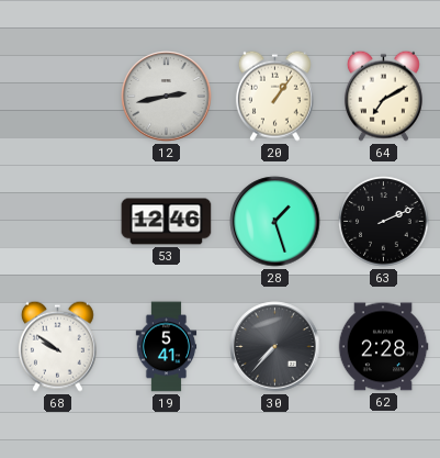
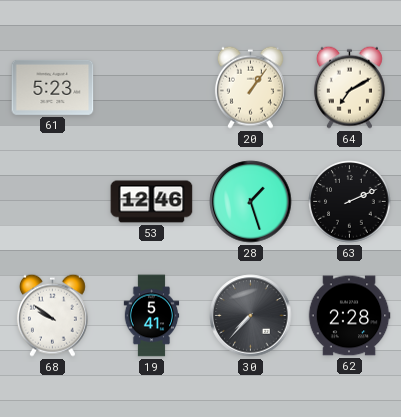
61: none -> 5:23
12: 2:43 -> none
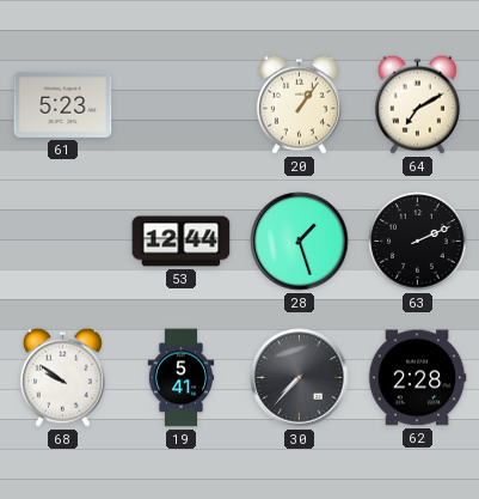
53: 12:46 -> 12:44
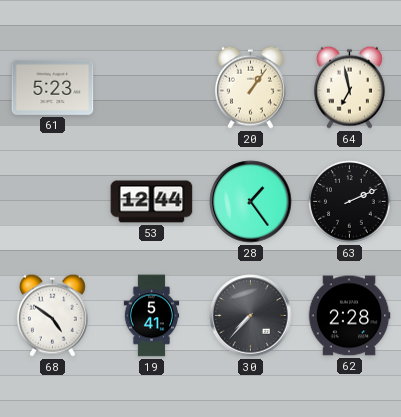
64: 7:10 -> 6:58
28: 1:27 -> 1:24
68: 9:51 -> 4:51
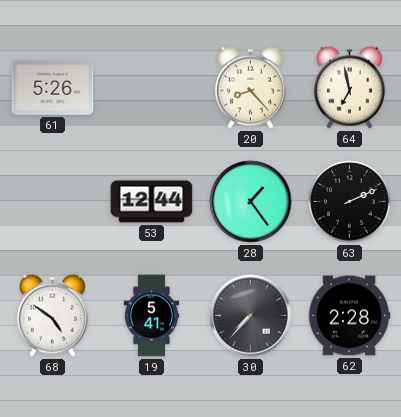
61: 5:23 -> 5:26
20: 1:06 -> 8:23
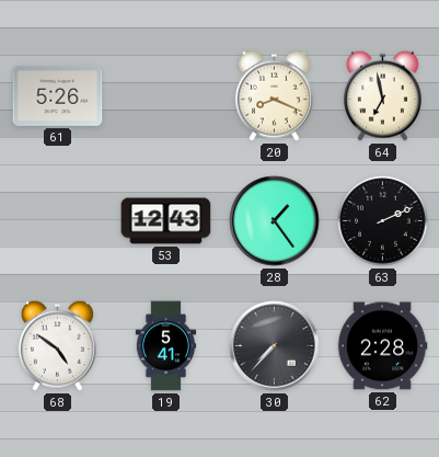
20: 8:23 -> 8:19
53: 12:44 -> 12:43
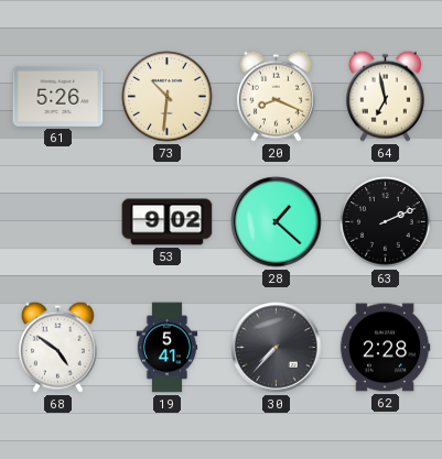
73: none -> 10:31
53: 12:43 -> 9:02
28: 1:24 -> 1:22
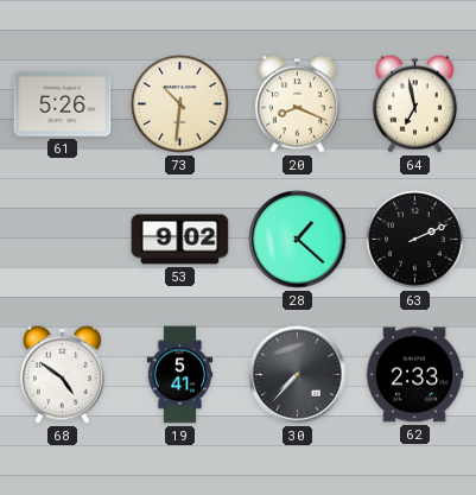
62: 2:28 -> 2:33
